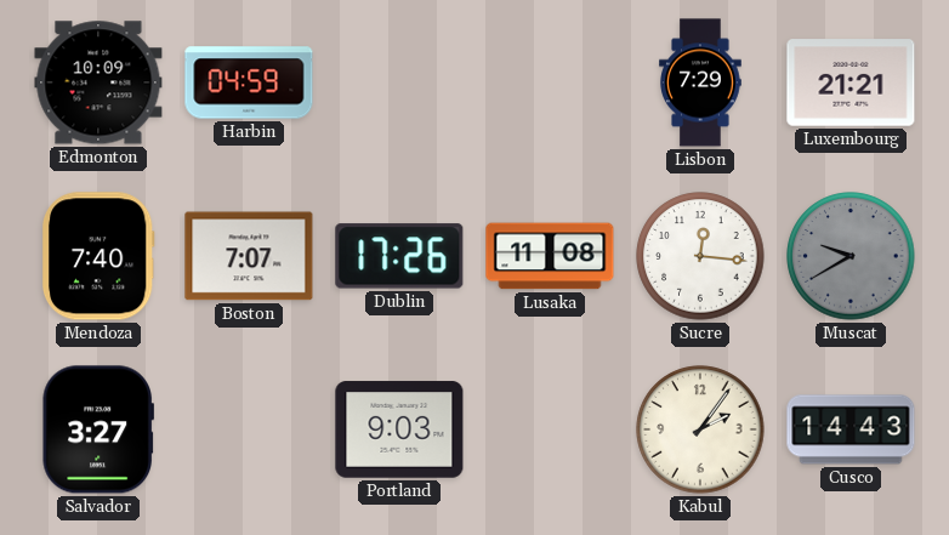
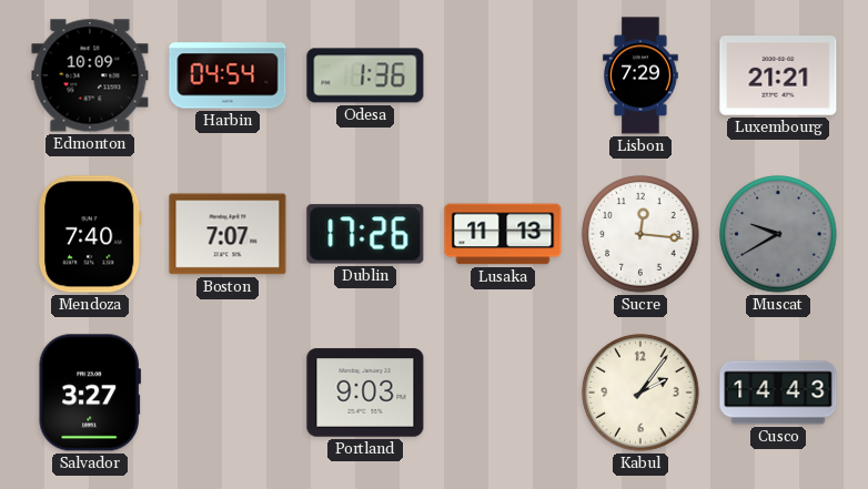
Harbin: 04:59 -> 04:54
Odesa: none -> 1:36
Lusaka: 11:08 -> 11:13
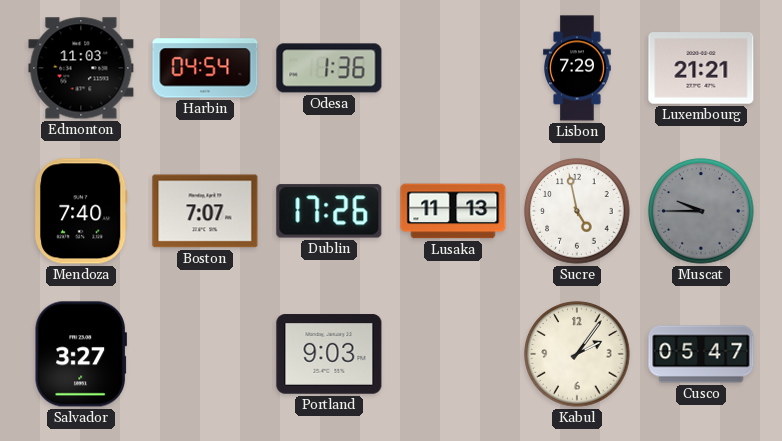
Edmonton: 10:09 -> 11:03
Sucre: 12:16 -> 4:58
Muscat: 9:40 -> 9:45
Cusco: 14:43 -> 05:47
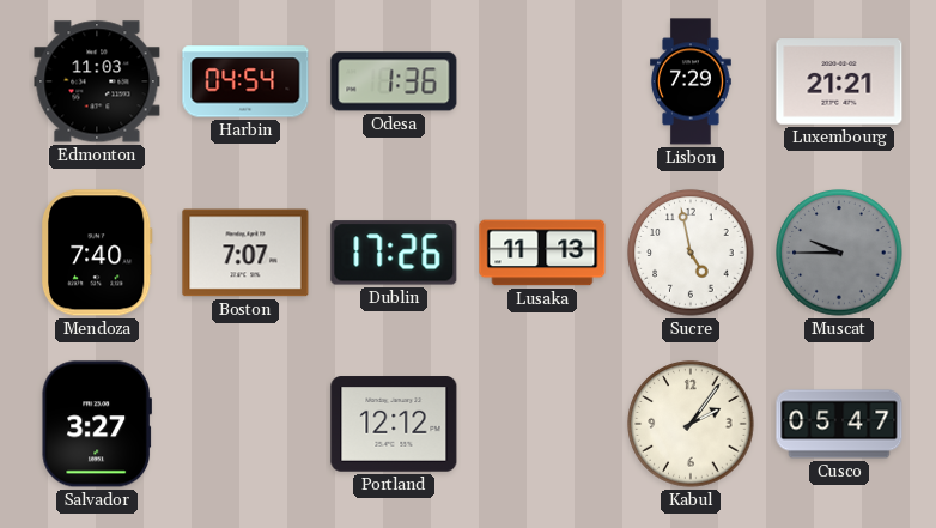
Portland: 9:03 -> 12:12
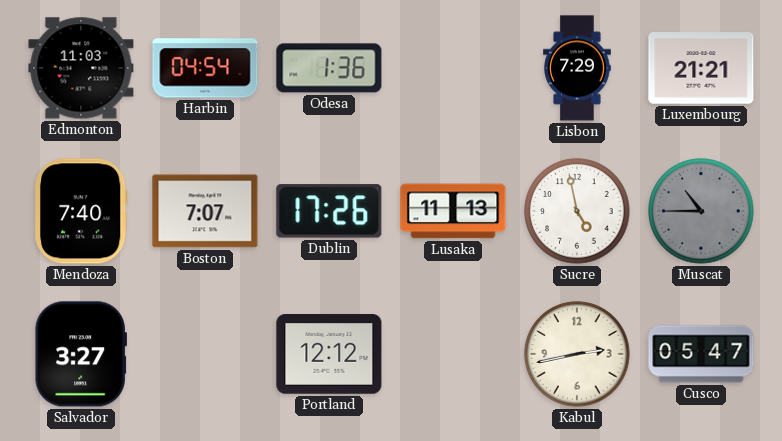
Muscat: 9:45 -> 10:45
Kabul: 2:06 -> 2:43
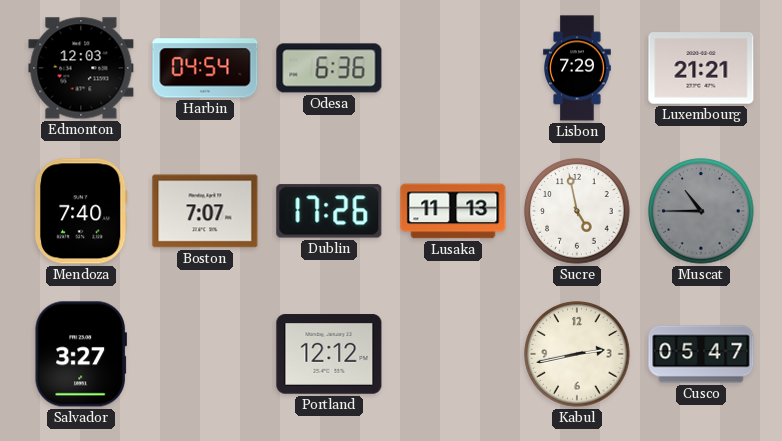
Edmonton: 11:03 -> 12:03
Odesa: 1:36 -> 6:36
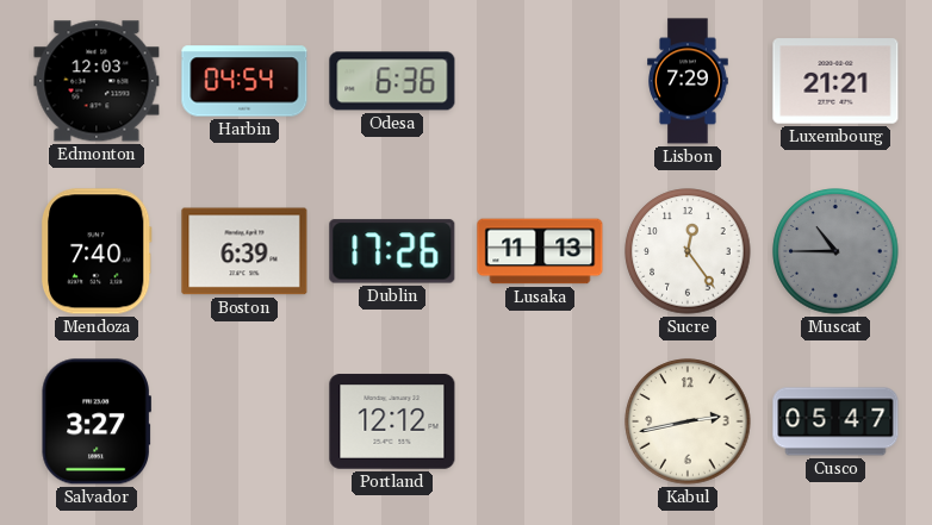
Boston: 7:07 -> 6:39
Sucre: 4:58 -> 12:24
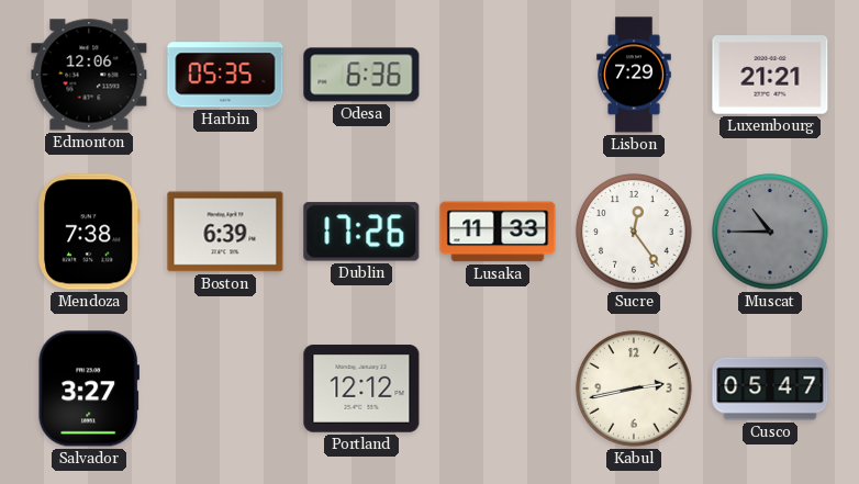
Edmonton: 12:03 -> 12:06
Harbin: 04:54 -> 05:35
Mendoza: 7:40 -> 7:38
Lusaka: 11:13 -> 11:33
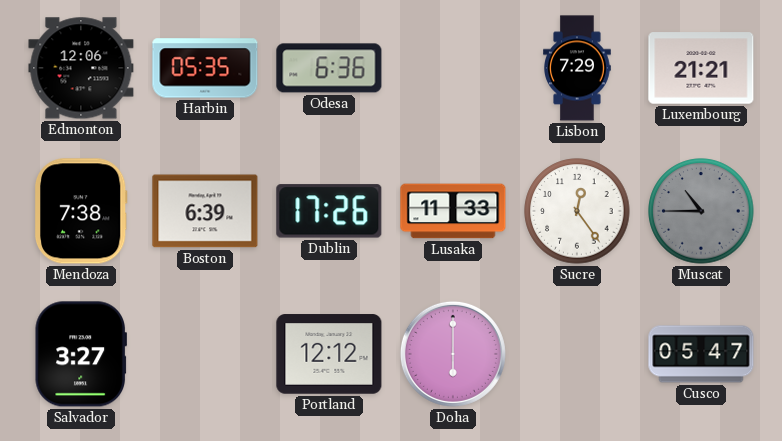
Doha: none -> 6:00
Kabul: 2:43 -> none
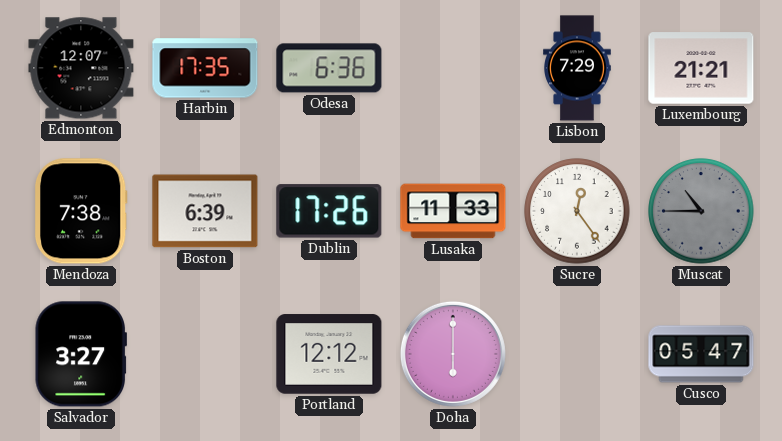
Edmonton: 12:06 -> 12:07
Harbin: 05:35 -> 17:35
